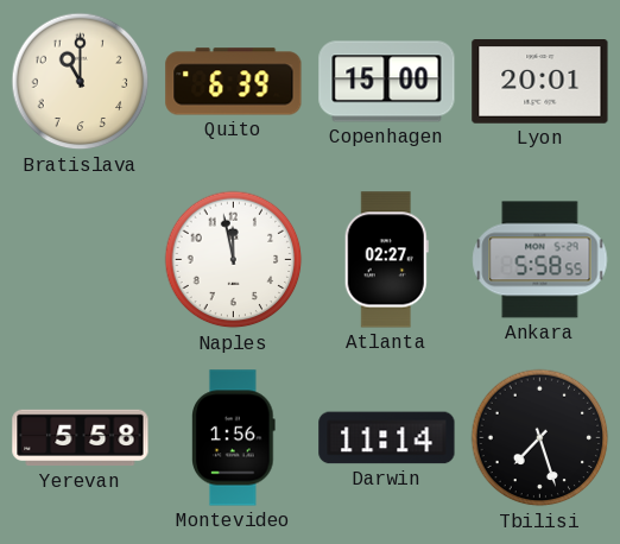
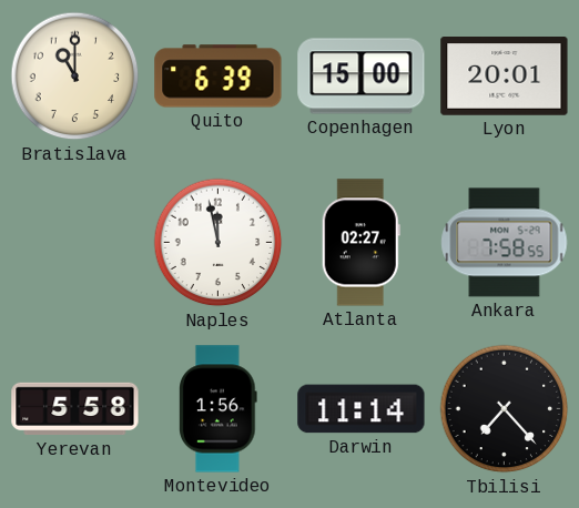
Ankara: 5:58 -> 7:58
Tbilisi: 7:27 -> 7:23
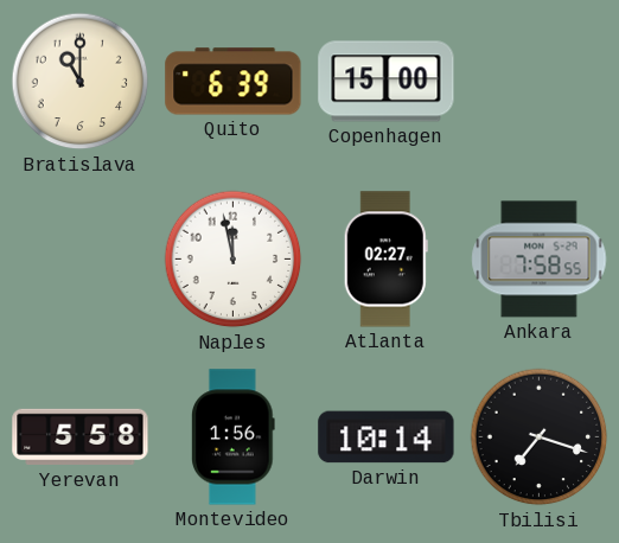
Lyon: 20:01 -> none
Darwin: 11:14 -> 10:14
Tbilisi: 7:23 -> 7:18
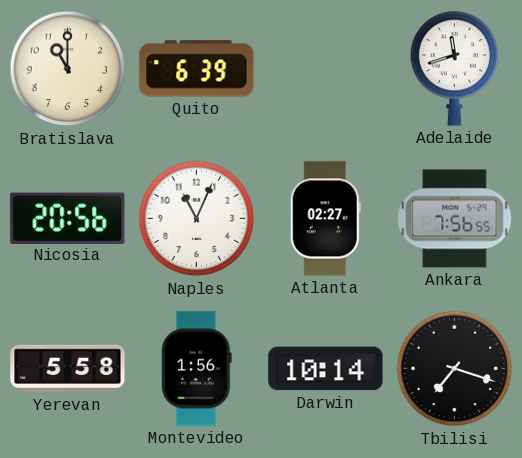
Copenhagen: 15:00 -> none
Adelaide: none -> 11:42
Nicosia: none -> 20:56
Naples: 11:58 -> 11:04
Ankara: 7:58 -> 7:56
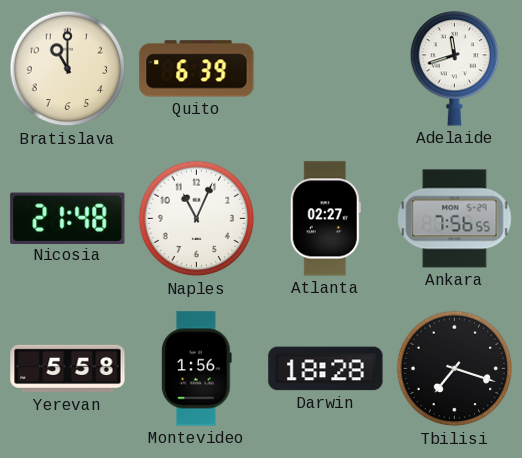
Nicosia: 20:56 -> 21:48
Darwin: 10:14 -> 18:28
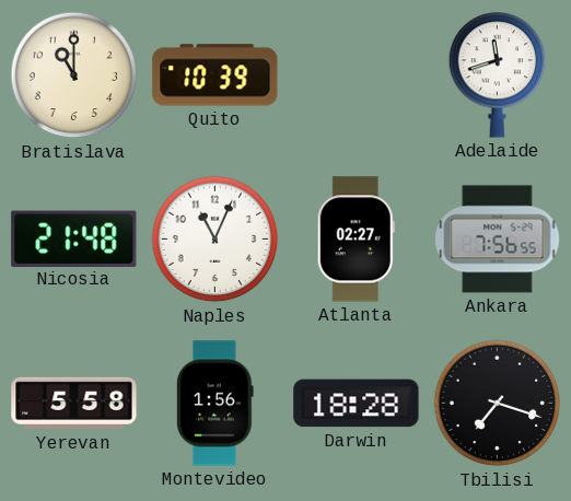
Quito: 6:39 -> 10:39
